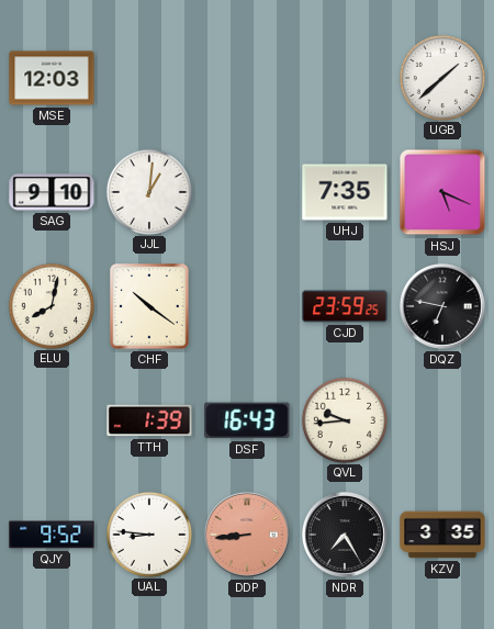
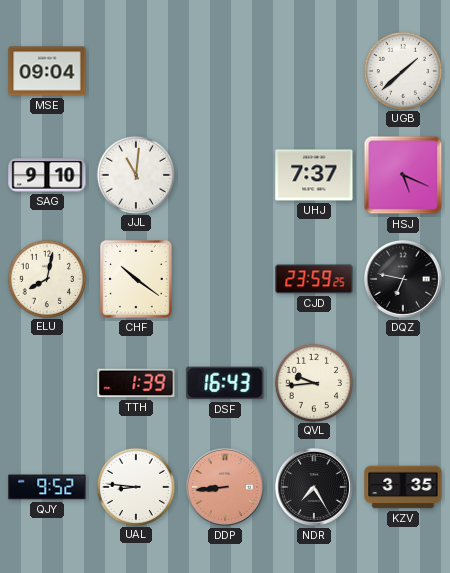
MSE: 12:03 -> 09:04
JJL: 1:01 -> 11:01
UHJ: 7:35 -> 7:37
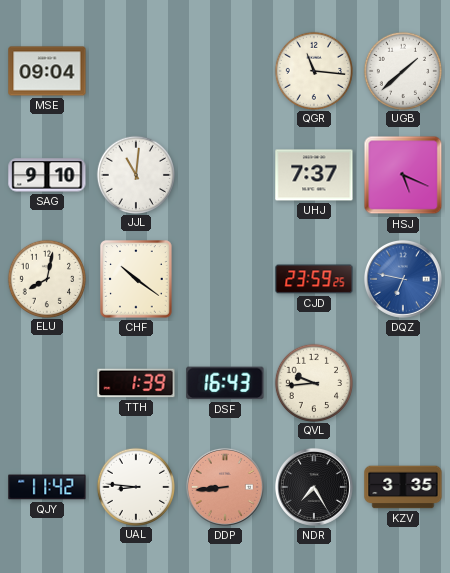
QGR: none -> 11:16
DQZ dial: black -> blue
QJY: 9:52 -> 11:42
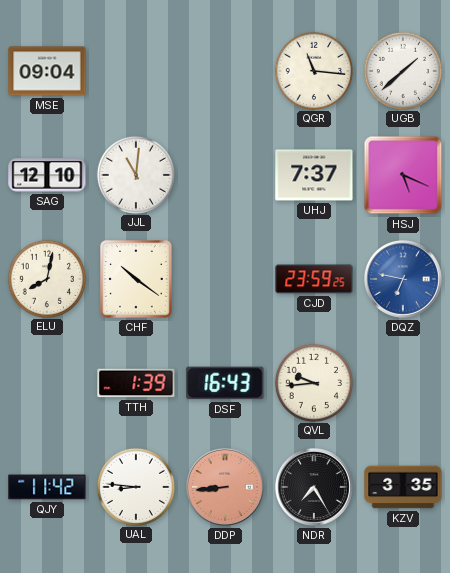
SAG: 9:10 -> 12:10
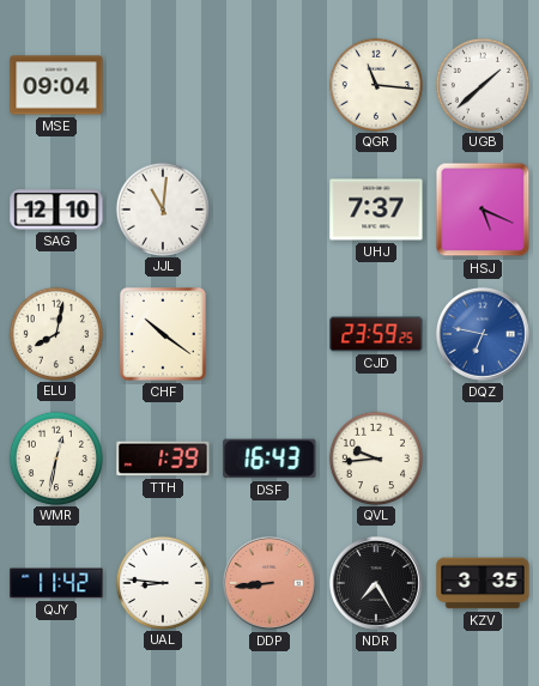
WMR: none -> 12:32
